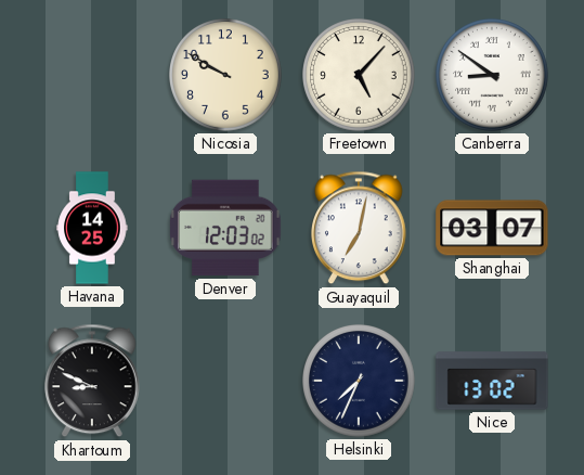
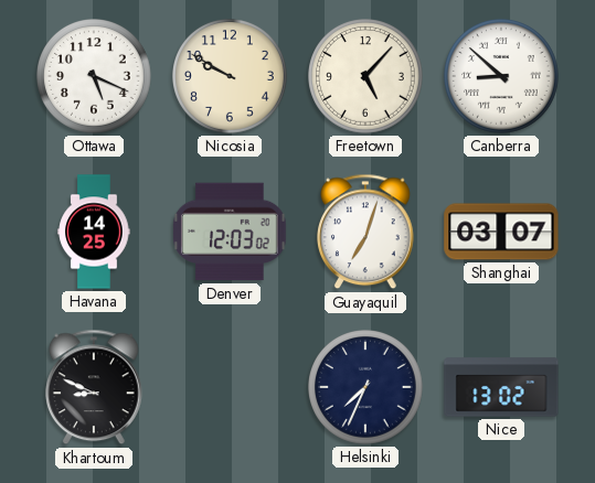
Ottawa: none -> 5:19
Canberra: 8:51 -> 8:52
Guayaquil: 7:02 -> 7:03
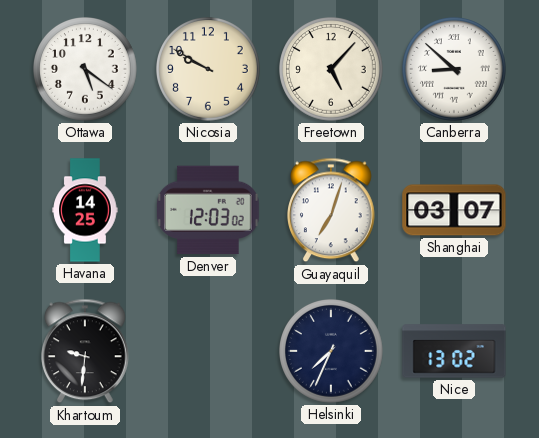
Ottawa: 5:19 -> 5:21
Khartoum: 8:49 -> 9:31
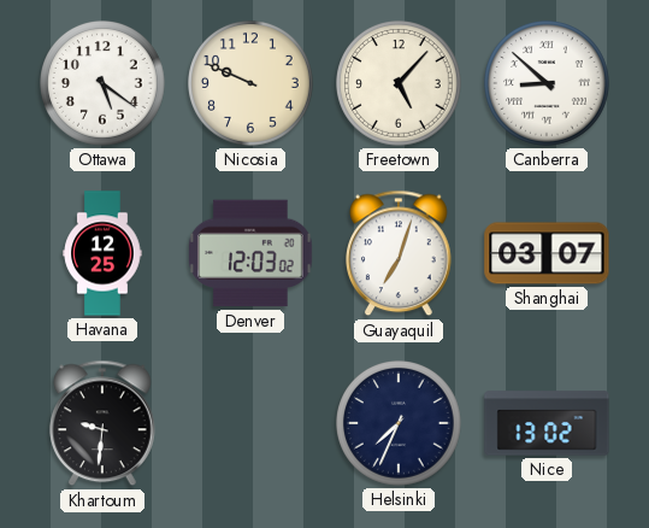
Nicosia: 9:50 -> 9:49
Havana: 14:25 -> 12:25
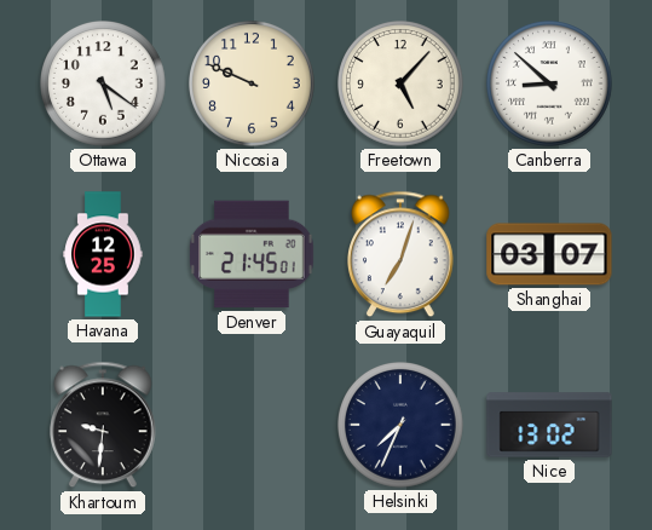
Denver: 12:03 -> 21:45
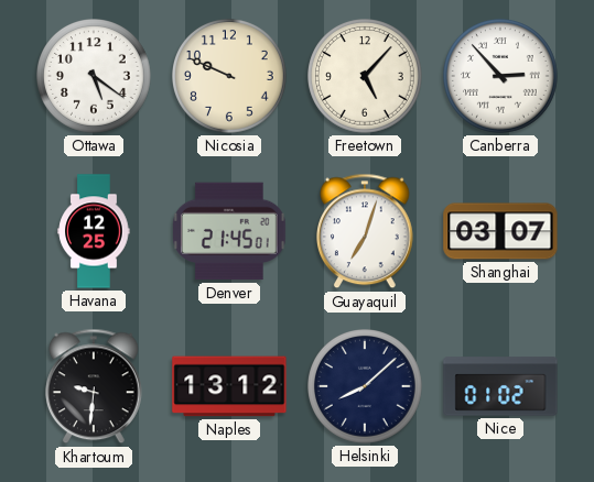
Canberra: 8:52 -> 2:53
Naples: none -> 13:12
Helsinki: 7:34 -> 8:08
Nice: 13:02 -> 01:02
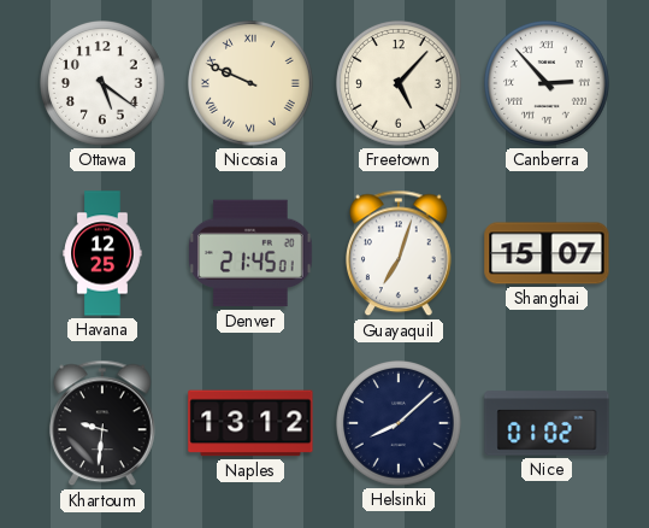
Nicosia numerals: Arabic -> Roman
Shanghai: 03:07 -> 15:07
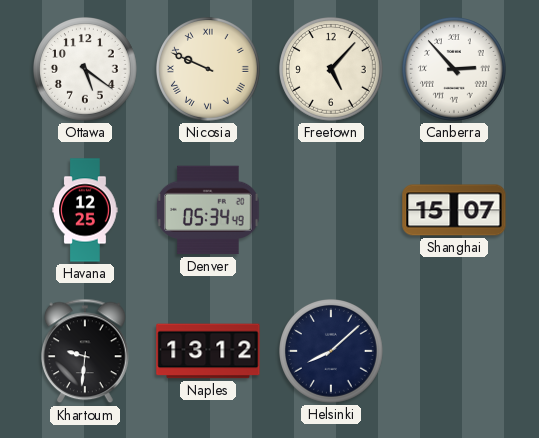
Denver: 21:45 -> 05:34
Guayaquil: 7:03 -> none
Nice: 01:02 -> none
